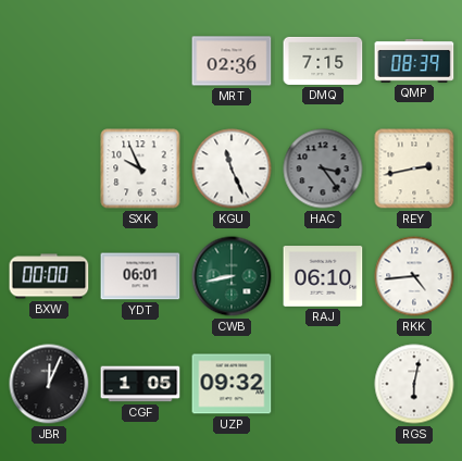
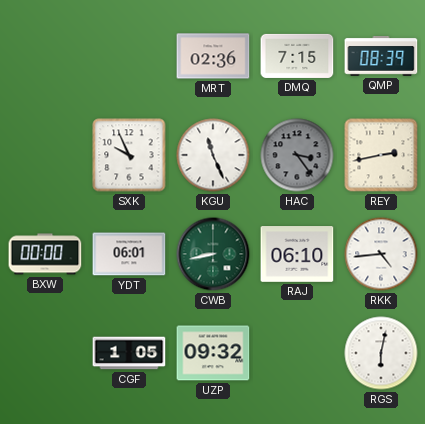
JBR: 12:04 -> none
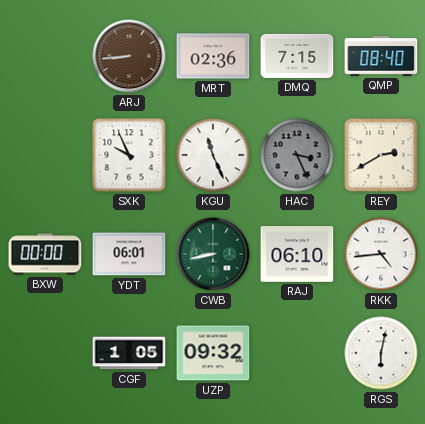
ARJ: none -> 8:44
QMP: 08:39 -> 08:40
HAC: 3:24 -> 3:26
REY: 2:43 -> 2:40
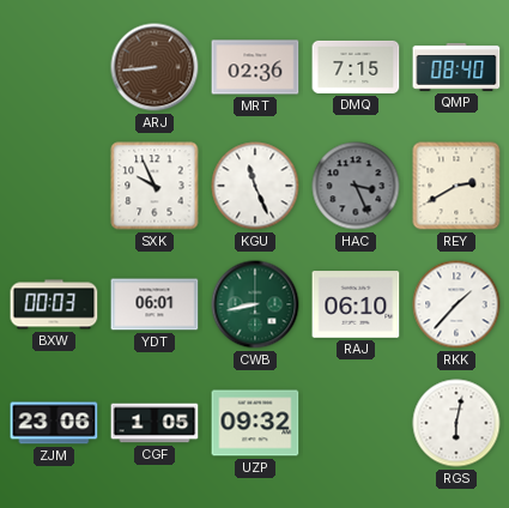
BXW: 00:00 -> 00:03
RKK: 4:44 -> 1:37
ZJM: none -> 23:06
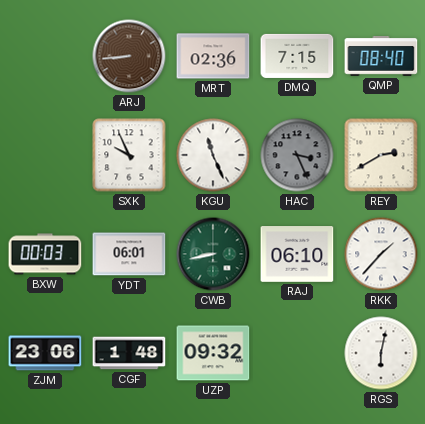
CGF: 1:05 -> 1:48
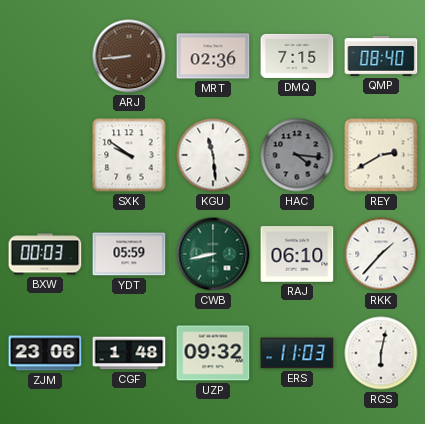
SXK: 9:56 -> 9:51
KGU: 11:26 -> 11:29
HAC: 3:26 -> 4:16
YDT: 06:01 -> 05:59
ERS: none -> 11:03
